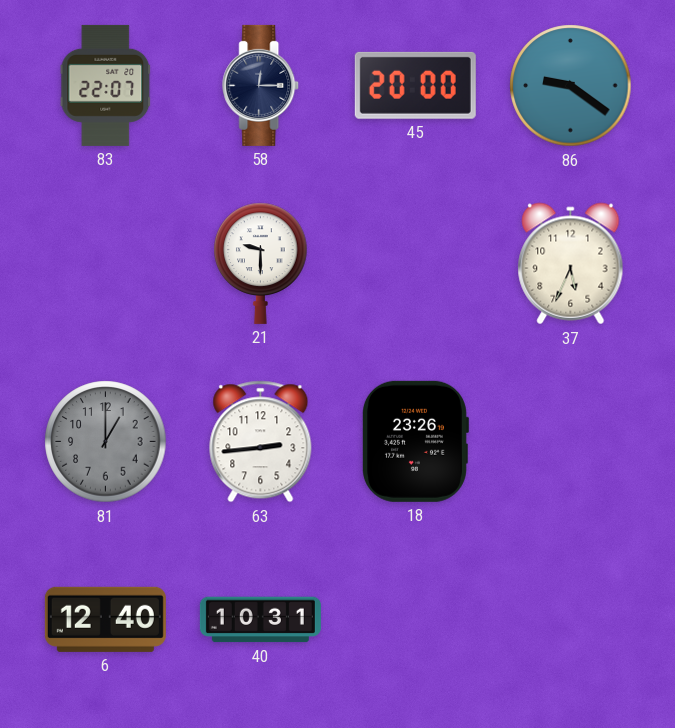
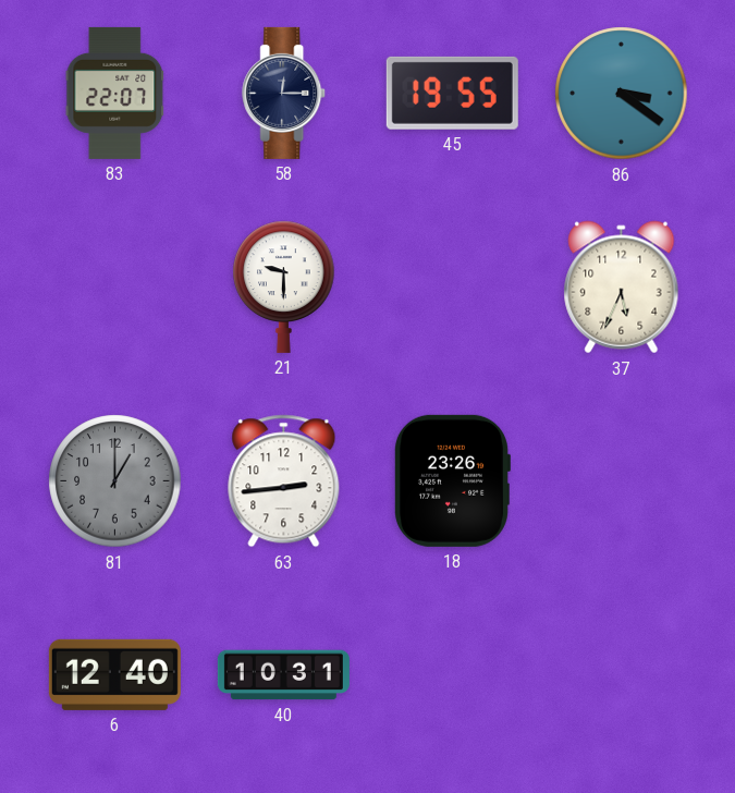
45: 20:00 -> 19:55
86: 9:21 -> 3:21
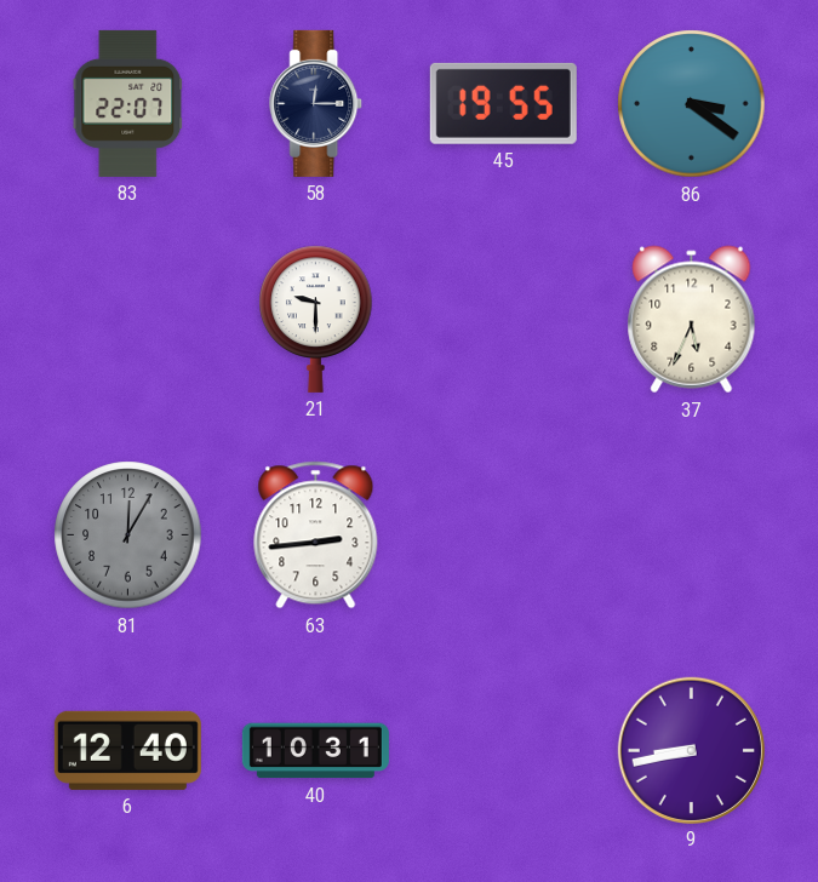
81: 1:00 -> 12:05
18: 23:26 -> none
9: none -> 8:43
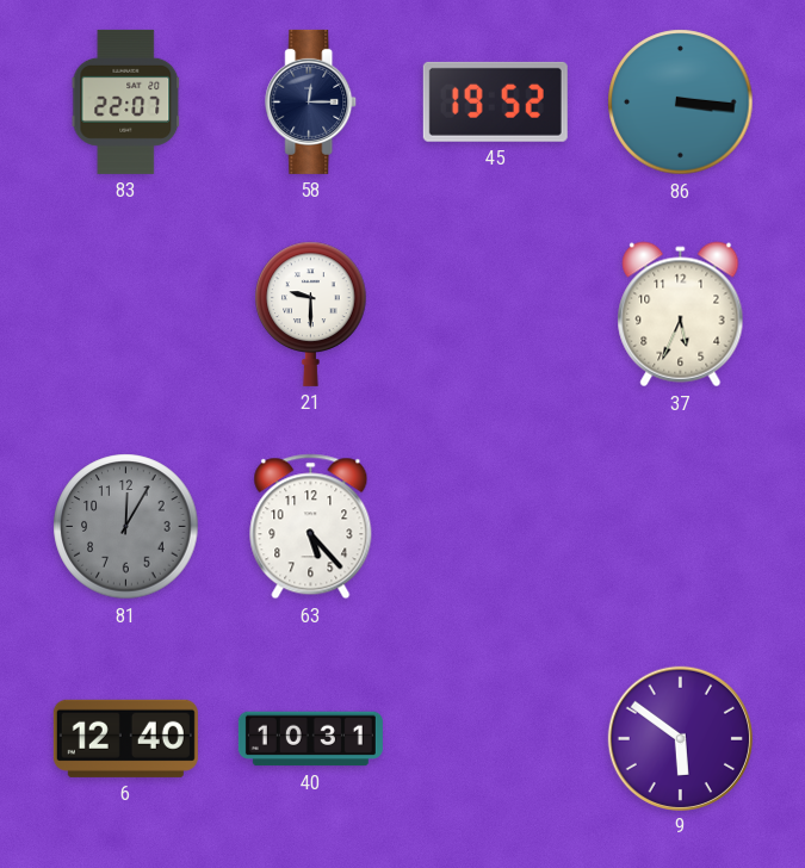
45: 19:55 -> 19:52
86: 3:21 -> 3:16
63: 2:44 -> 5:23
9: 8:43 -> 5:51
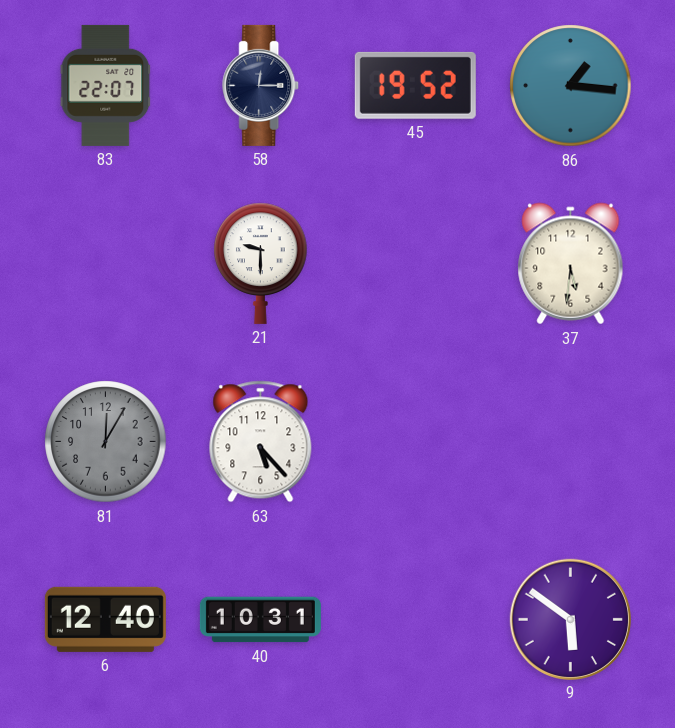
86: 3:16 -> 1:16
37: 5:34 -> 5:31
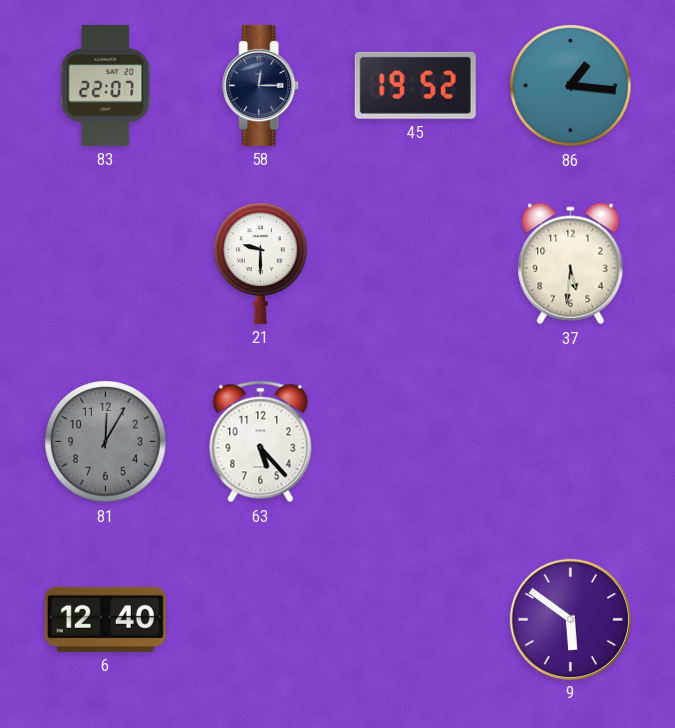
40: 10:31 -> none
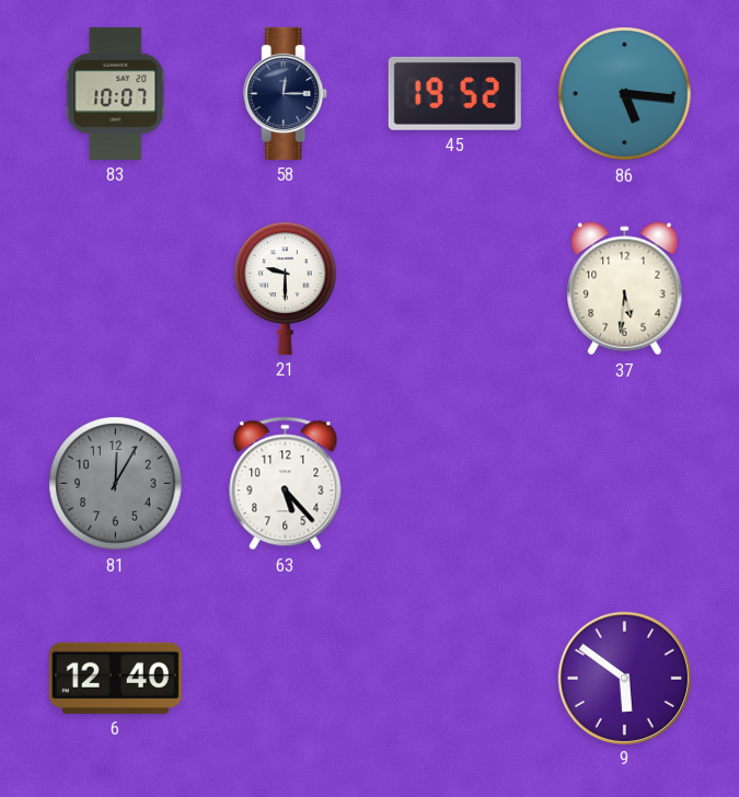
83: 22:07 -> 10:07
86: 1:16 -> 5:16
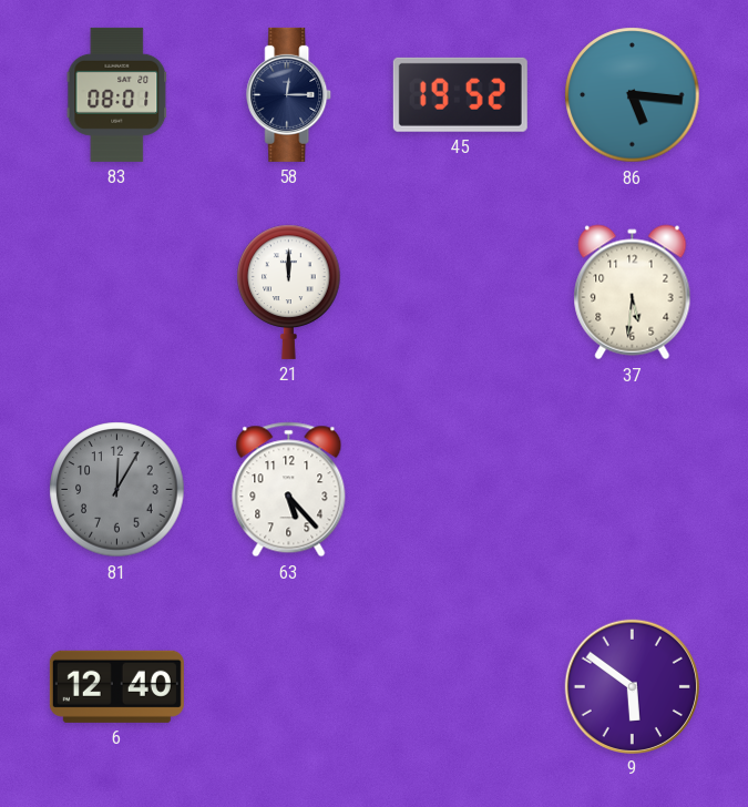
83: 10:07 -> 08:01
21: 9:30 -> 12:00
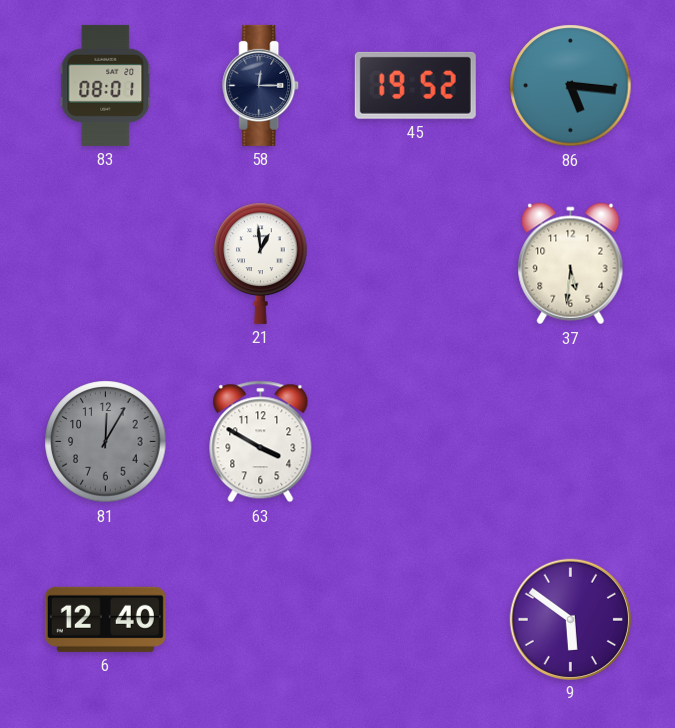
21: 12:00 -> 12:59
63: 5:23 -> 3:50
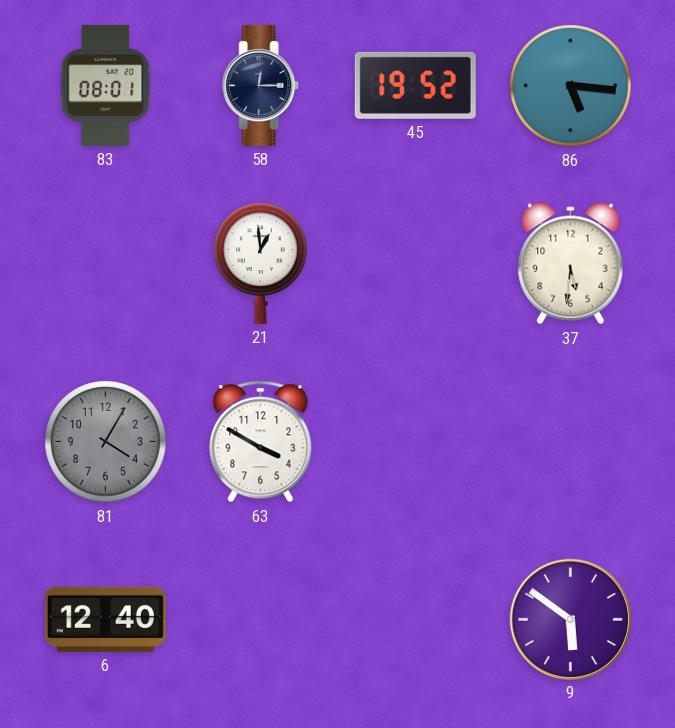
81: 12:05 -> 4:05
